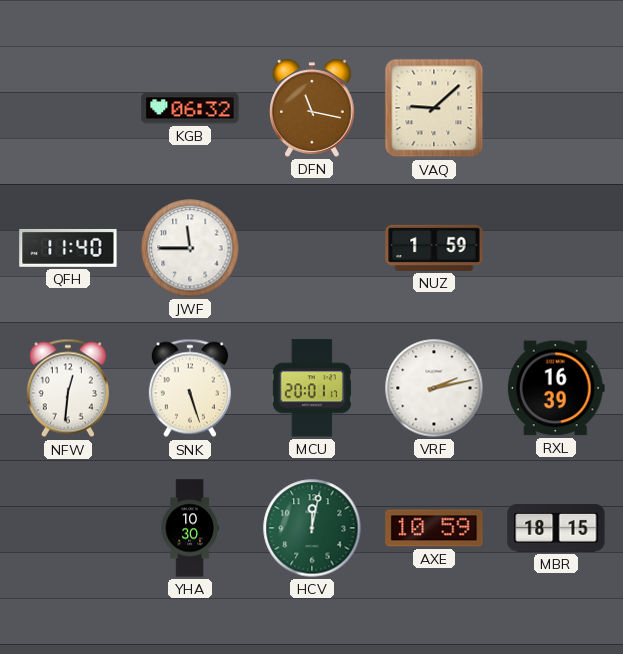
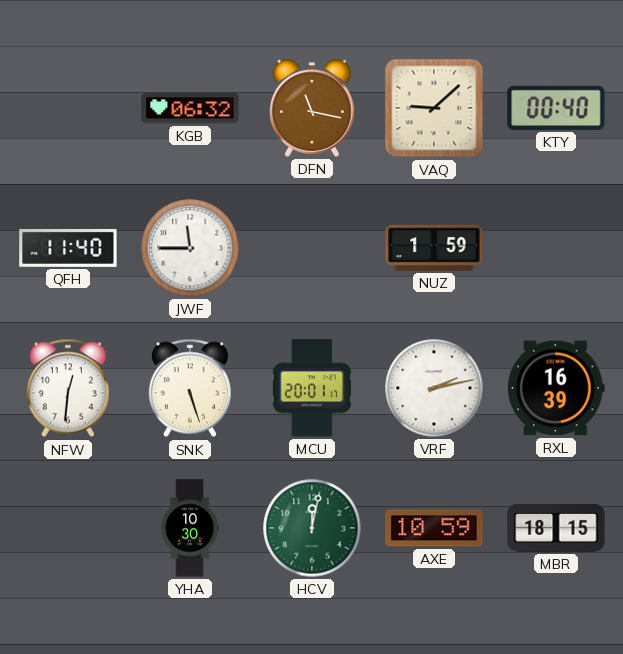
KTY: none -> 00:40
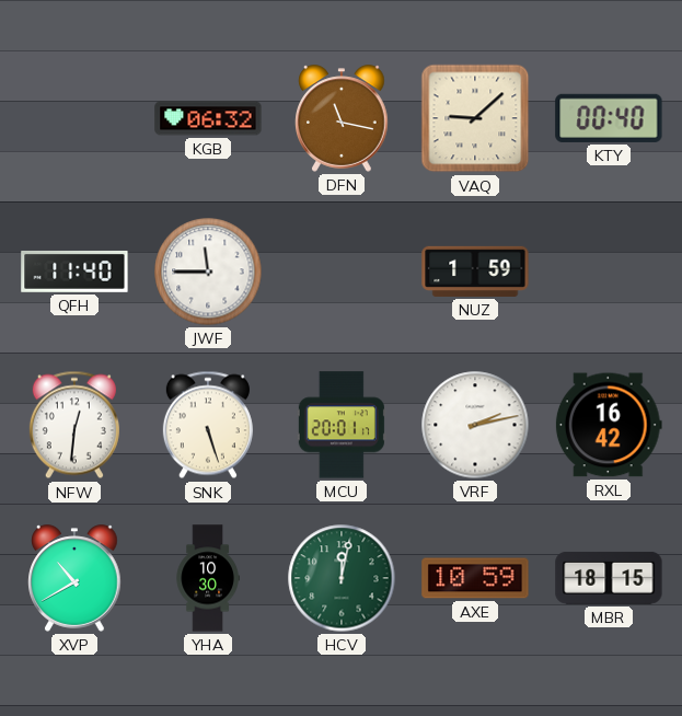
RXL: 16:39 -> 16:42
XVP: none -> 10:40
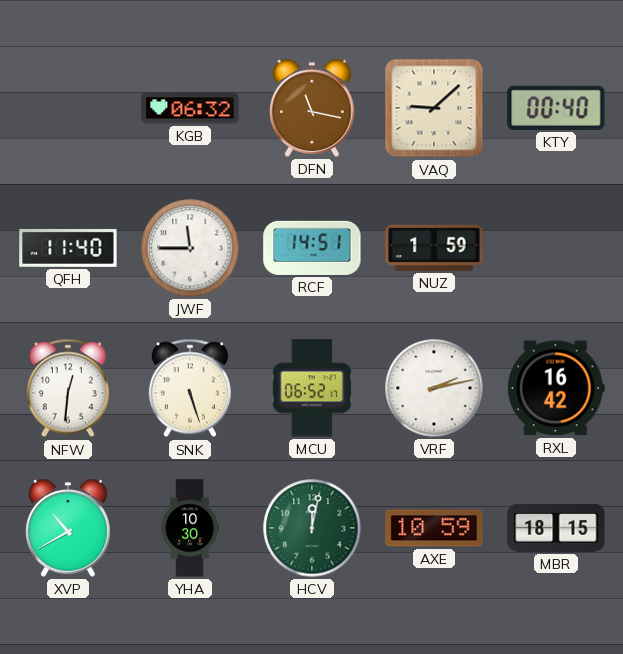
RCF: none -> 14:51
MCU: 20:01 -> 06:52
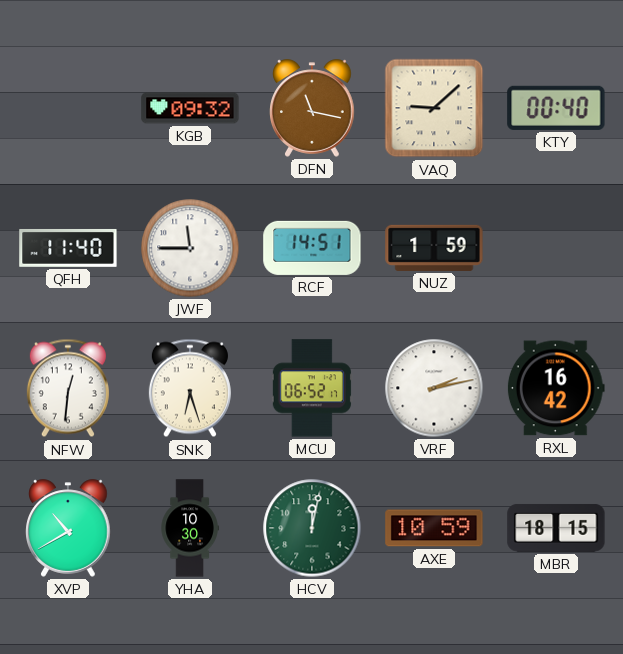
KGB: 06:32 -> 09:32
SNK: 5:27 -> 6:27
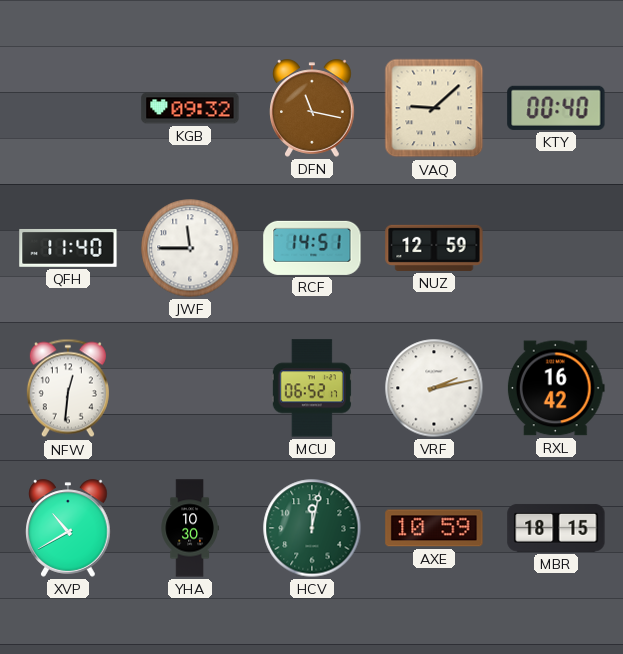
NUZ: 1:59 -> 12:59
SNK: 6:27 -> none
